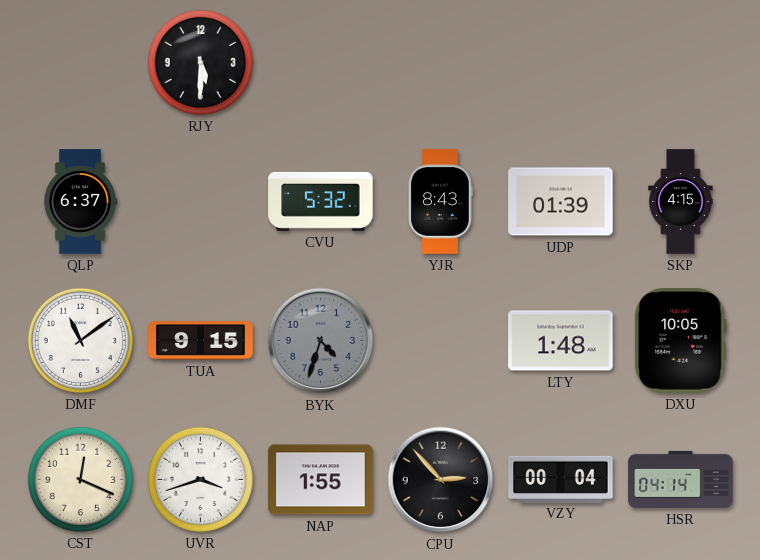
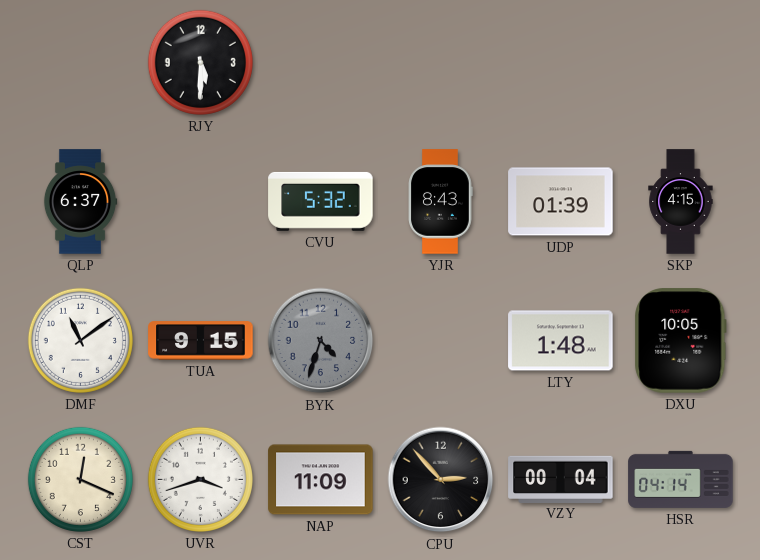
NAP: 1:55 -> 11:09
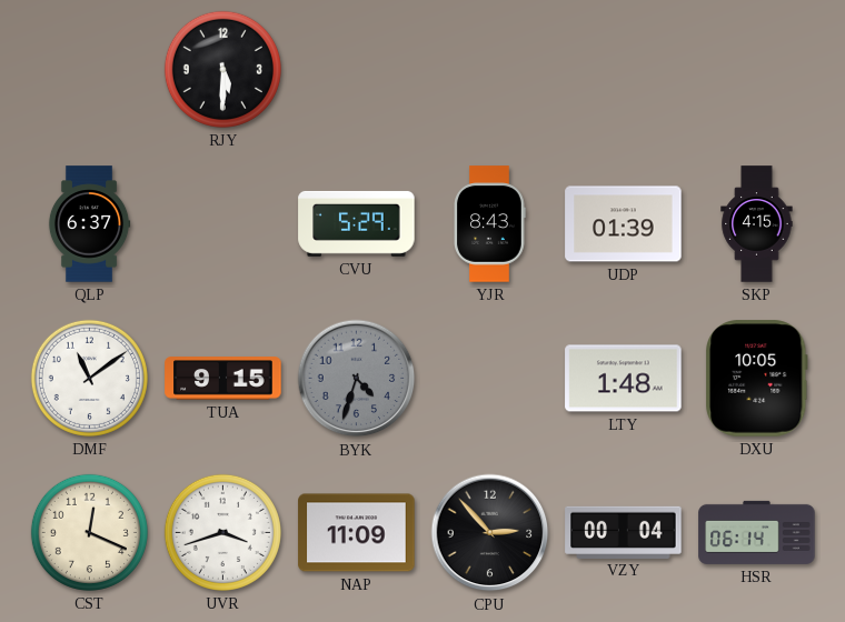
CVU: 5:32 -> 5:29
HSR: 04:14 -> 06:14
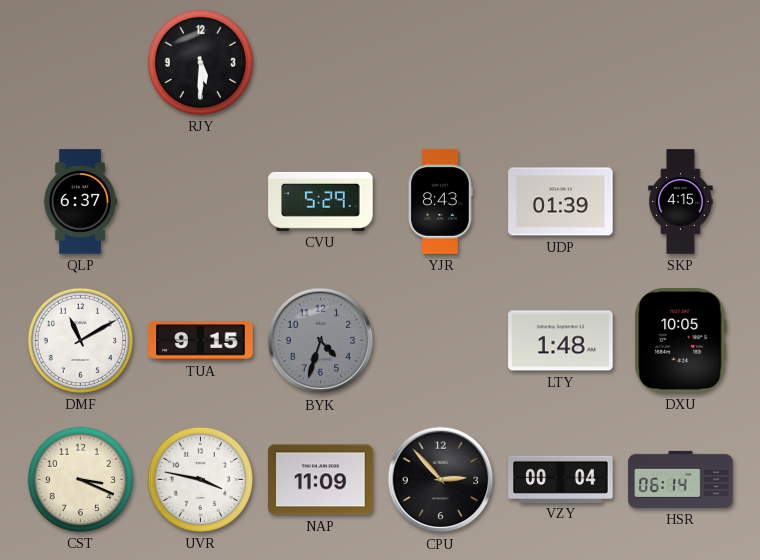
DMF: 11:09 -> 11:10
CST: 12:19 -> 3:19
UVR: 3:42 -> 3:47
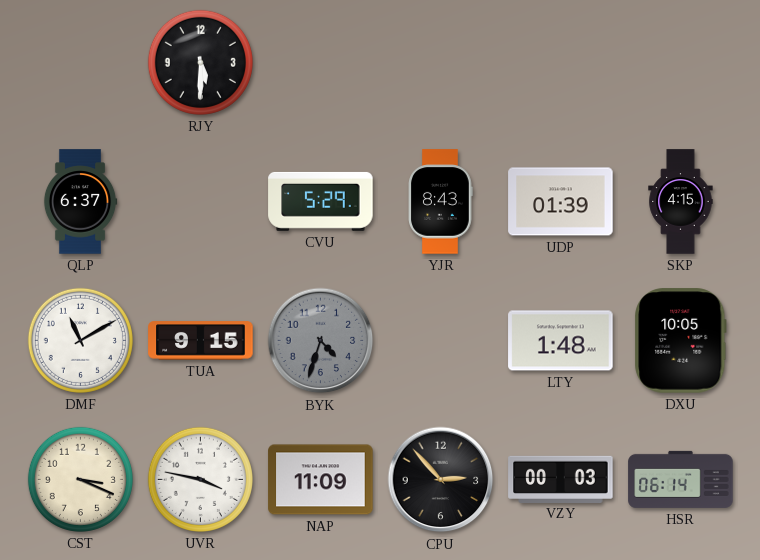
VZY: 00:04 -> 00:03
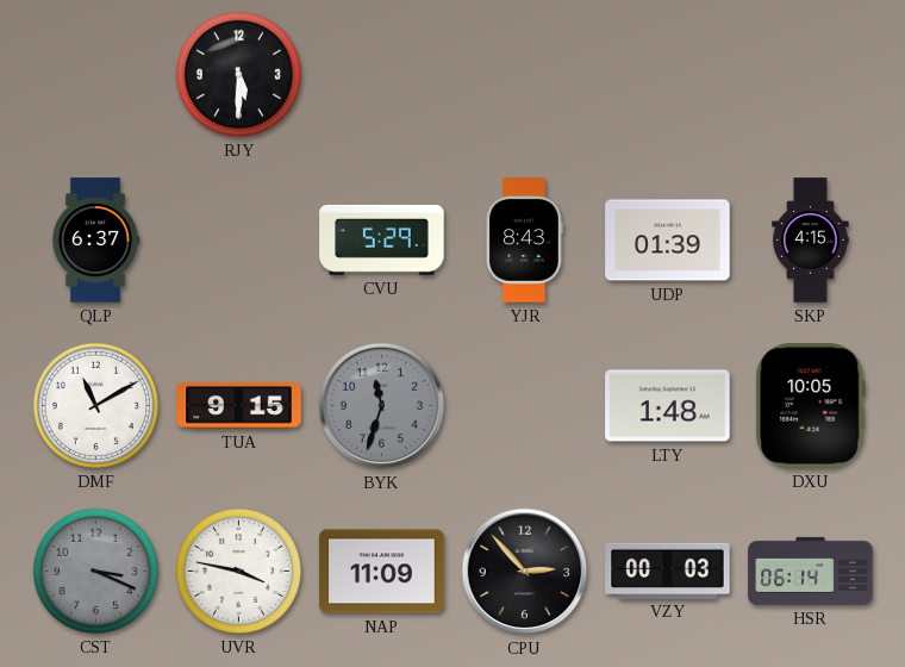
BYK: 4:33 -> 11:33
CST dial: cream -> grey
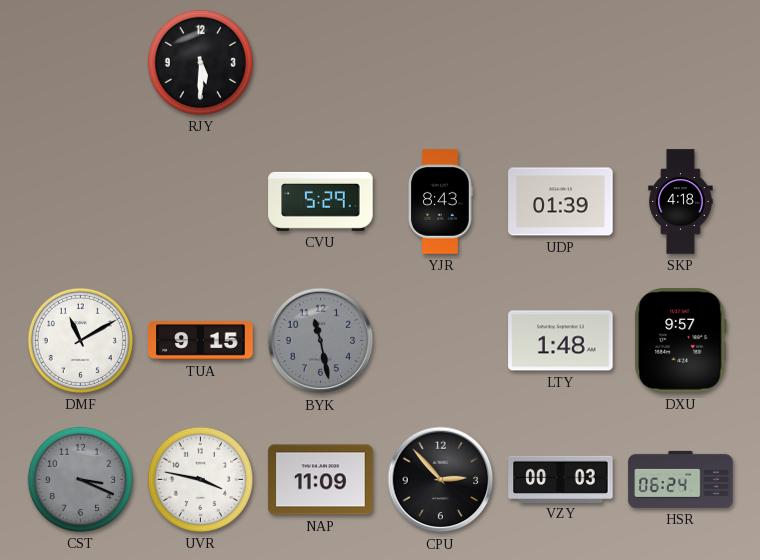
QLP: 6:37 -> none
SKP: 4:15 -> 4:18
BYK: 11:33 -> 11:28
DXU: 10:05 -> 9:57
HSR: 06:14 -> 06:24
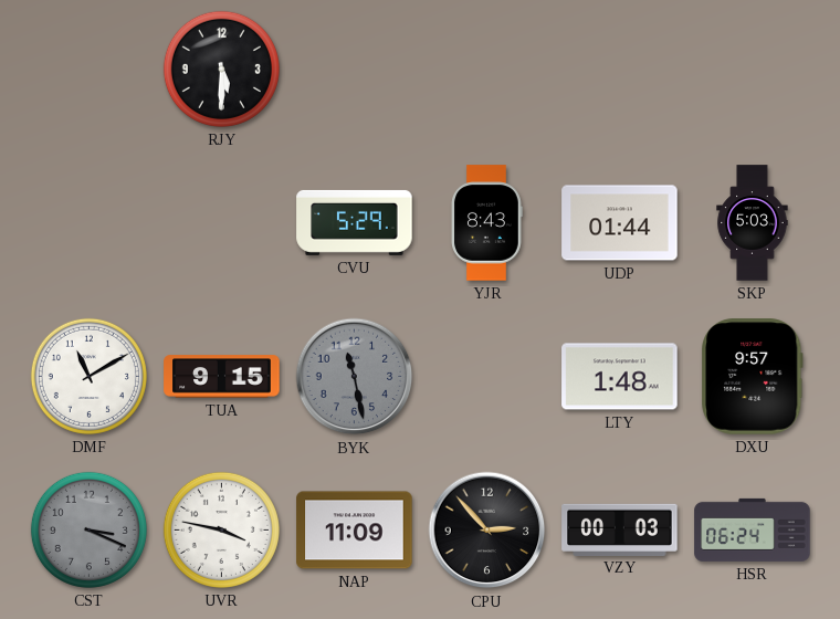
UDP: 01:39 -> 01:44
SKP: 4:18 -> 5:03
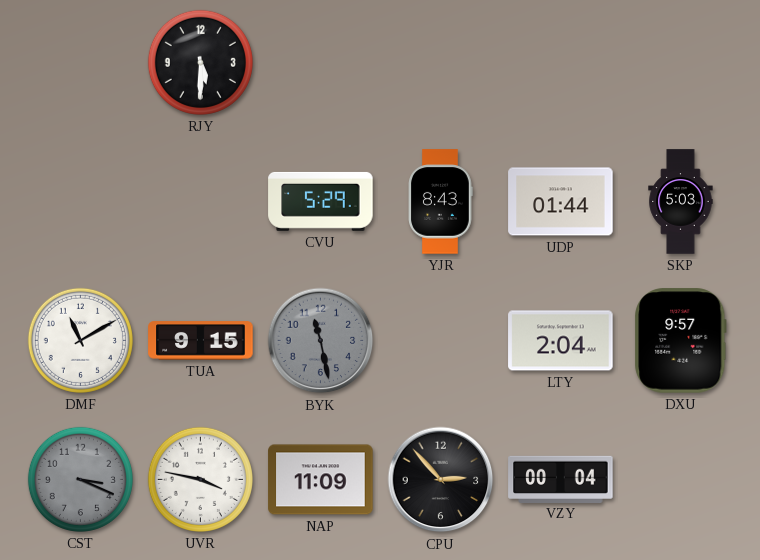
LTY: 1:48 -> 2:04
VZY: 00:03 -> 00:04
HSR: 06:24 -> none
